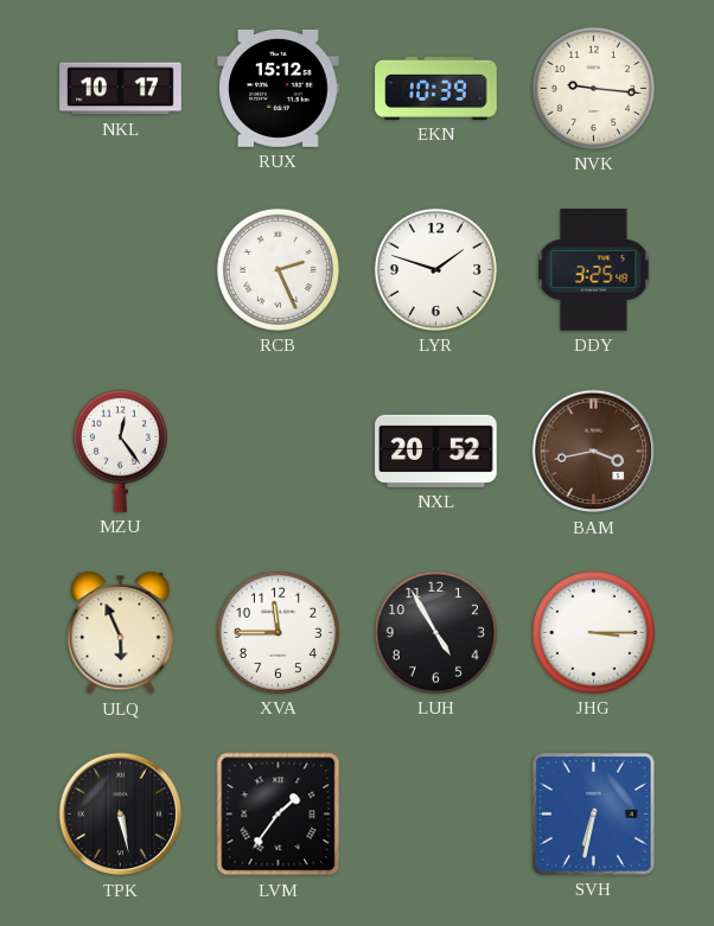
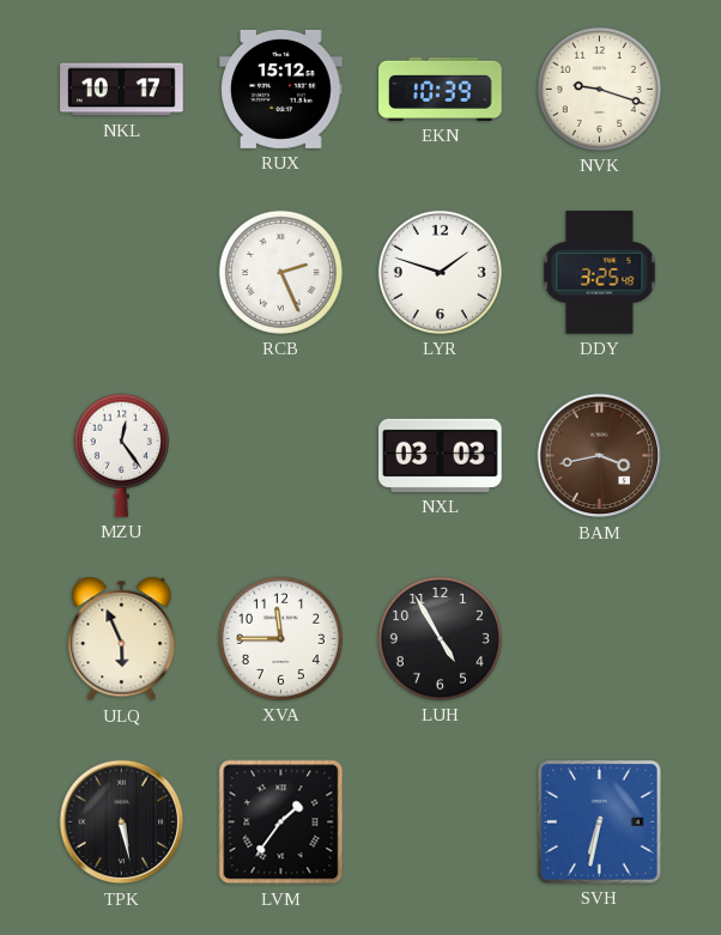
NVK: 9:16 -> 9:18
NXL: 20:52 -> 03:03
JHG: 3:15 -> none
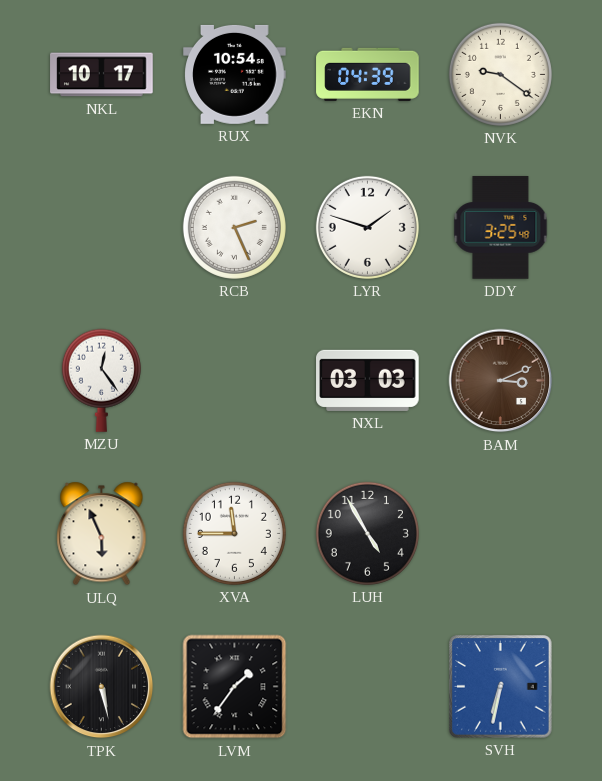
RUX: 15:12 -> 10:54
EKN: 10:39 -> 04:39
NVK: 9:18 -> 9:21
BAM: 3:43 -> 3:11
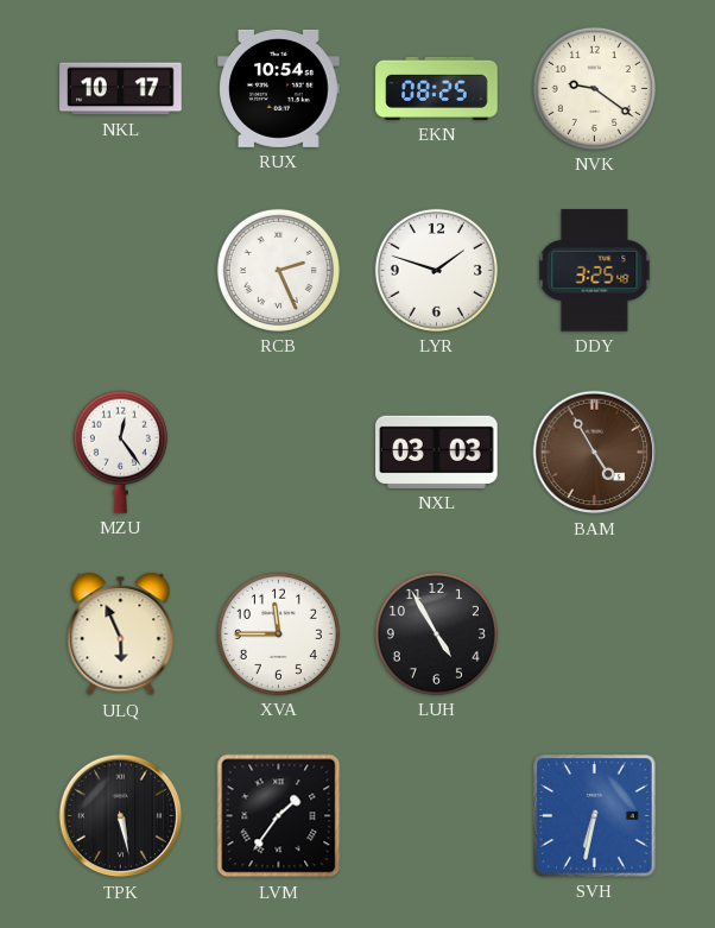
EKN: 04:39 -> 08:25
BAM: 3:11 -> 4:55
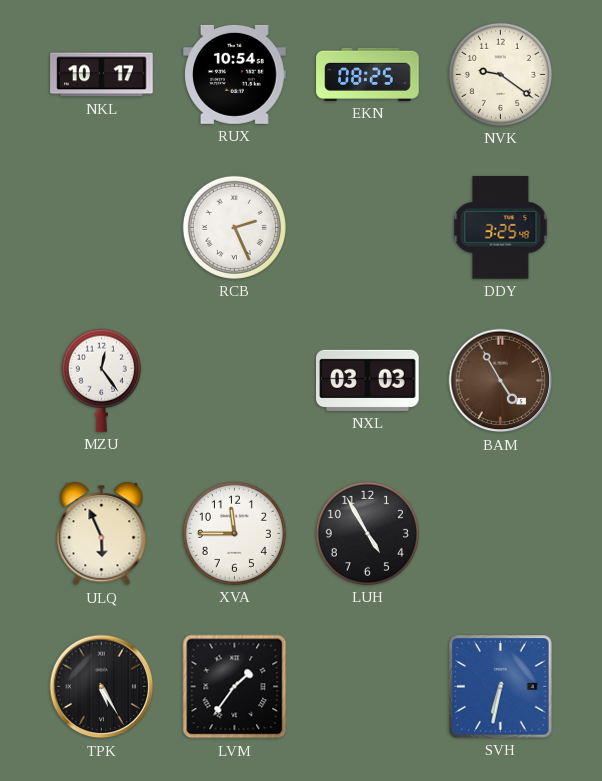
LYR: 1:48 -> none
TPK: 5:28 -> 5:25
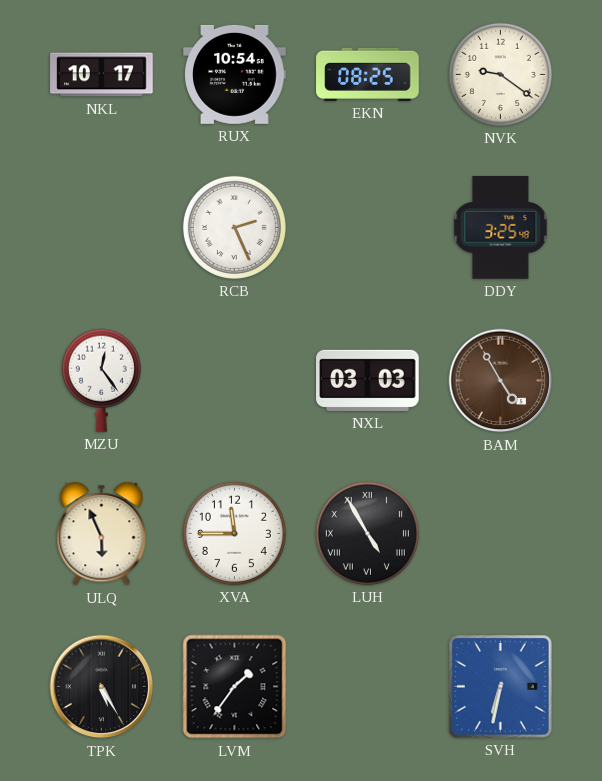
LUH numerals: Arabic -> Roman
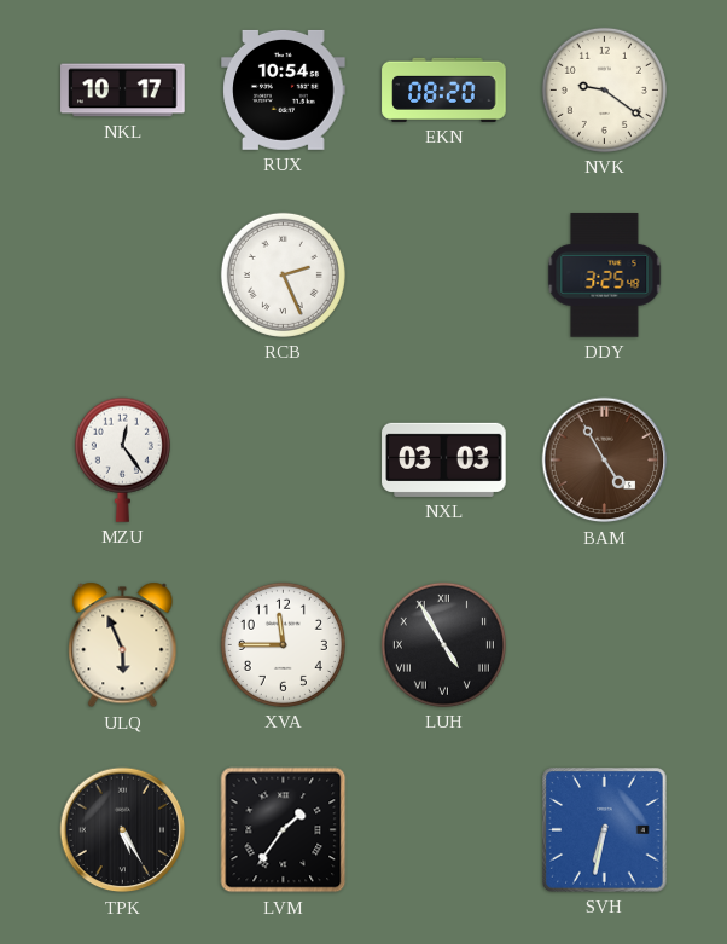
EKN: 08:25 -> 08:20
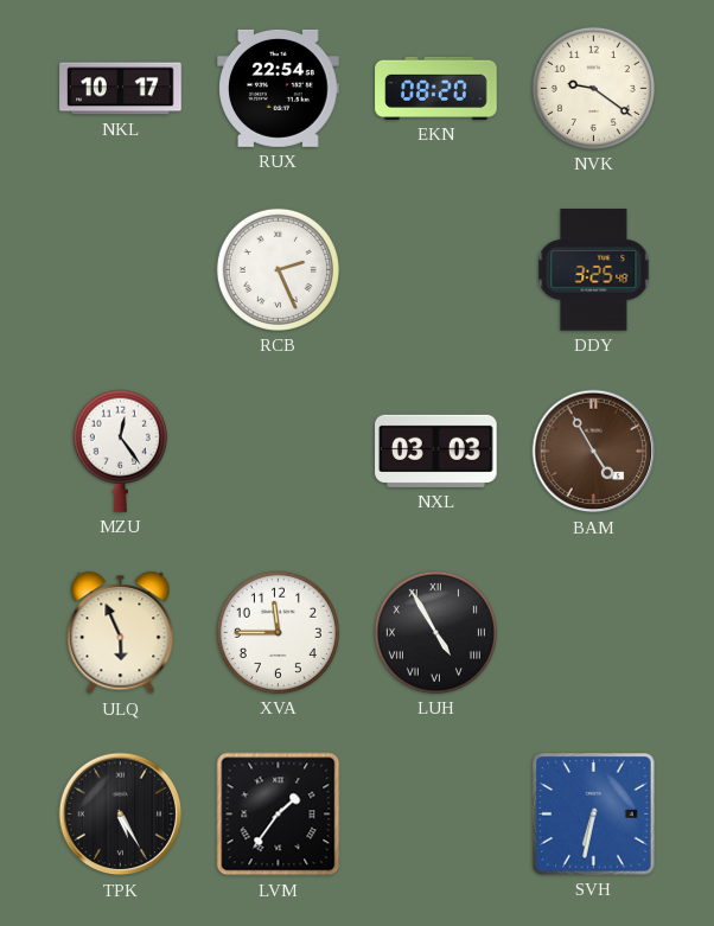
RUX: 10:54 -> 22:54
